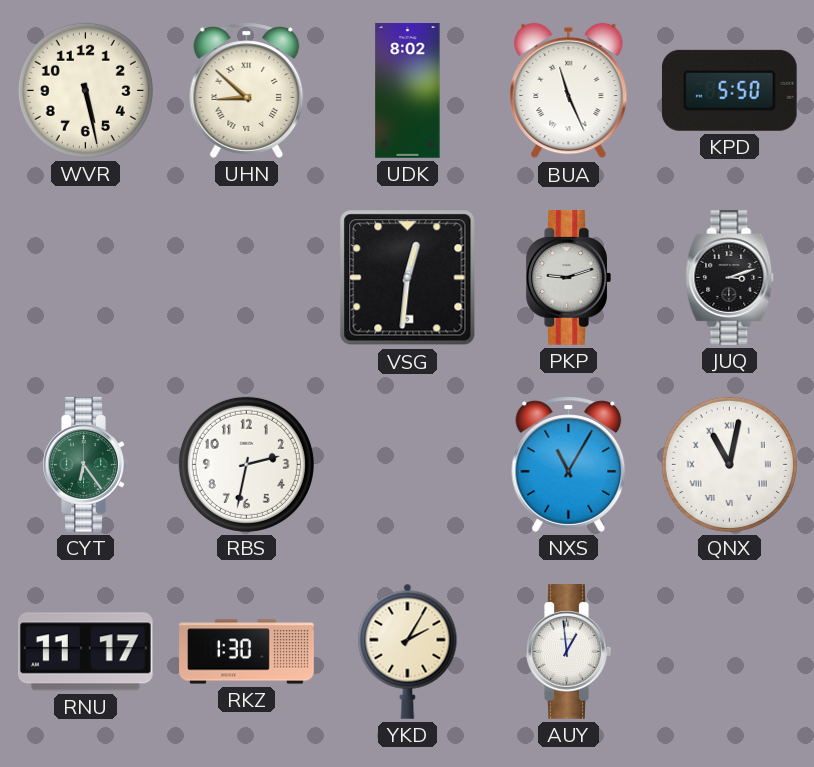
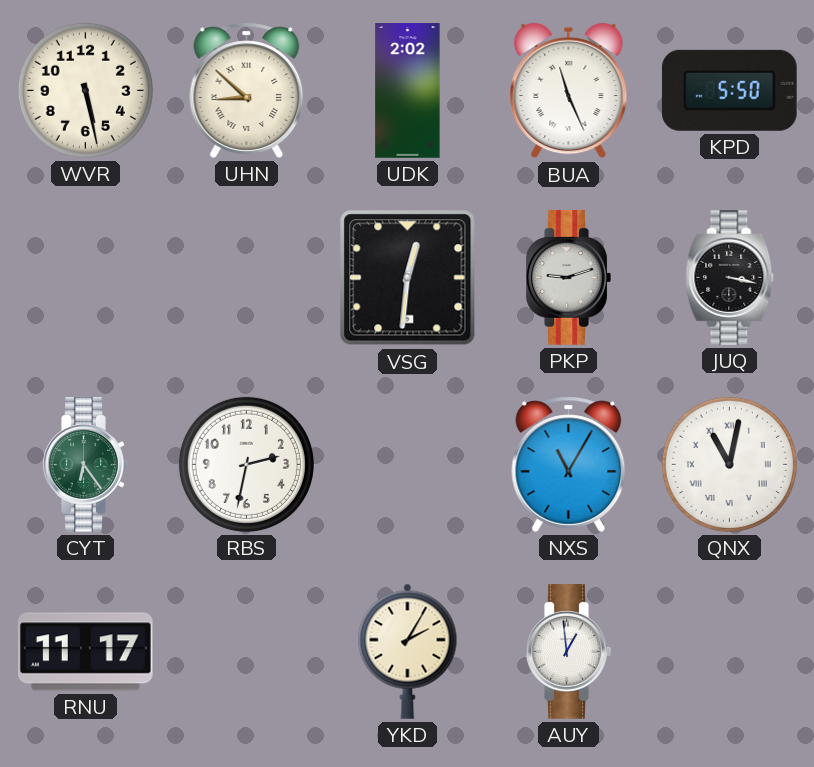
UDK: 8:02 -> 2:02
JUQ: 3:12 -> 3:17
RKZ: 1:30 -> none
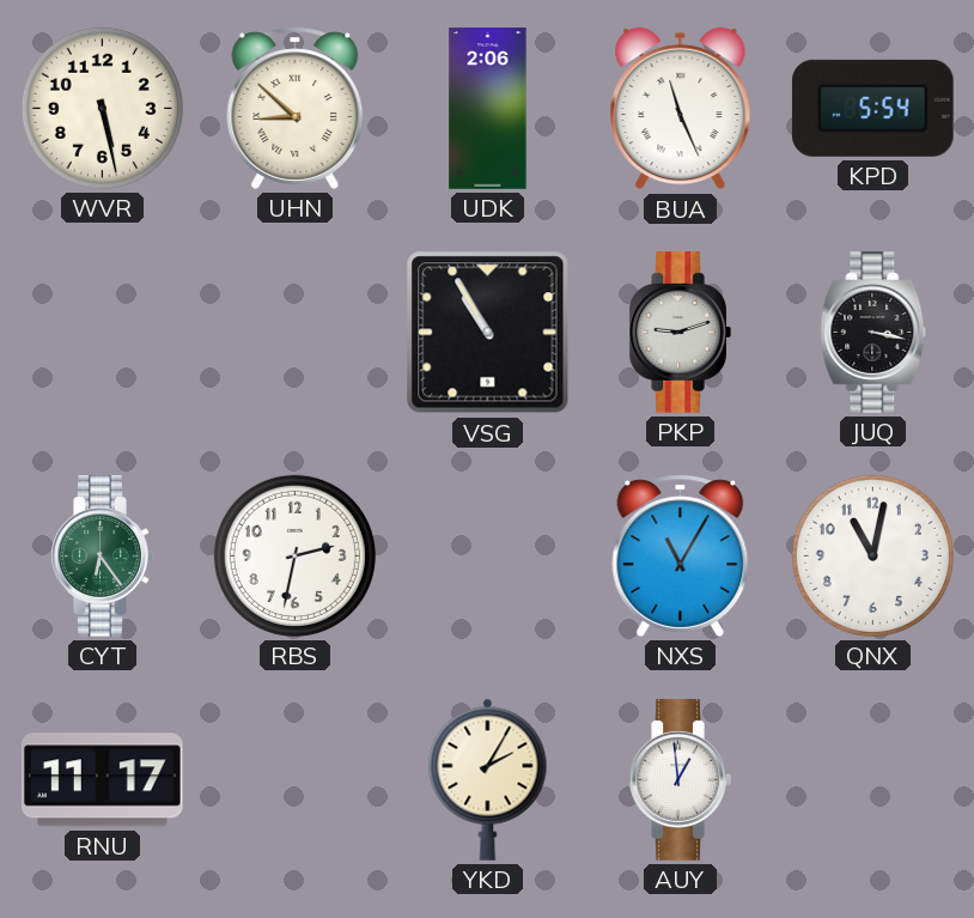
UDK: 2:02 -> 2:06
KPD: 5:50 -> 5:54
VSG: 12:31 -> 10:55
QNX numerals: Roman -> Arabic
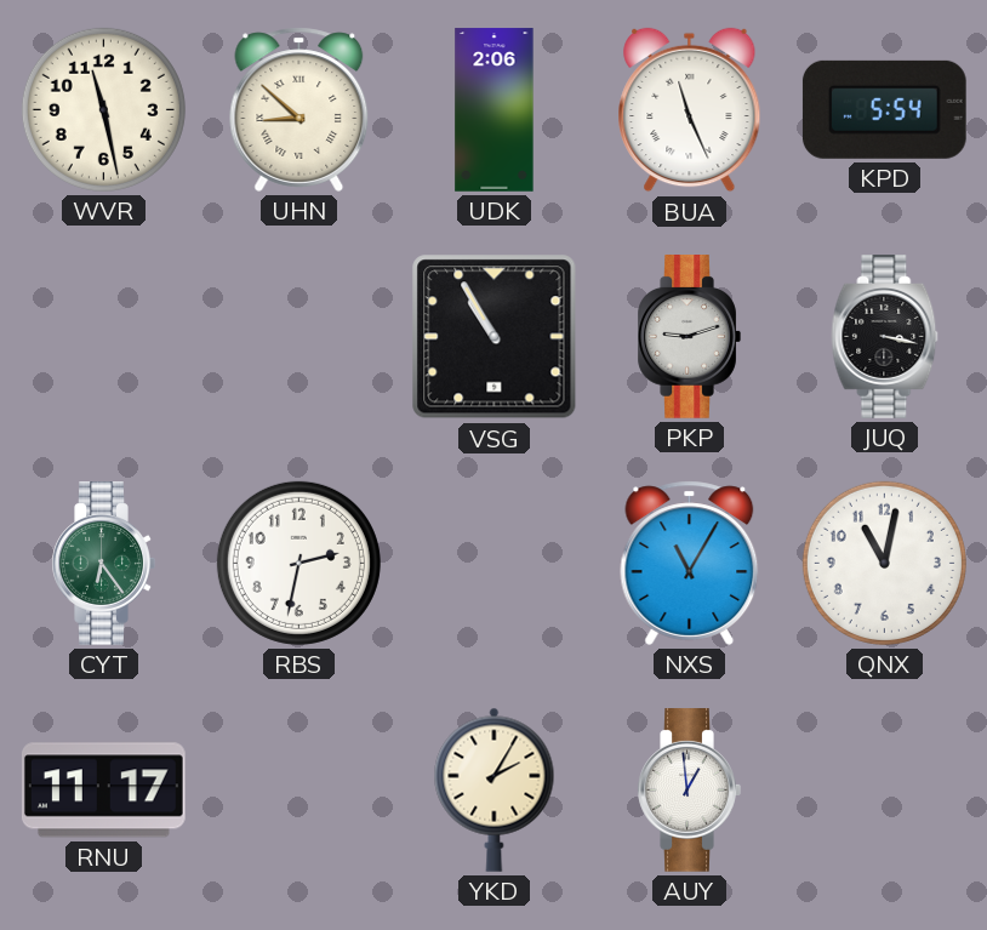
WVR: 5:28 -> 11:28
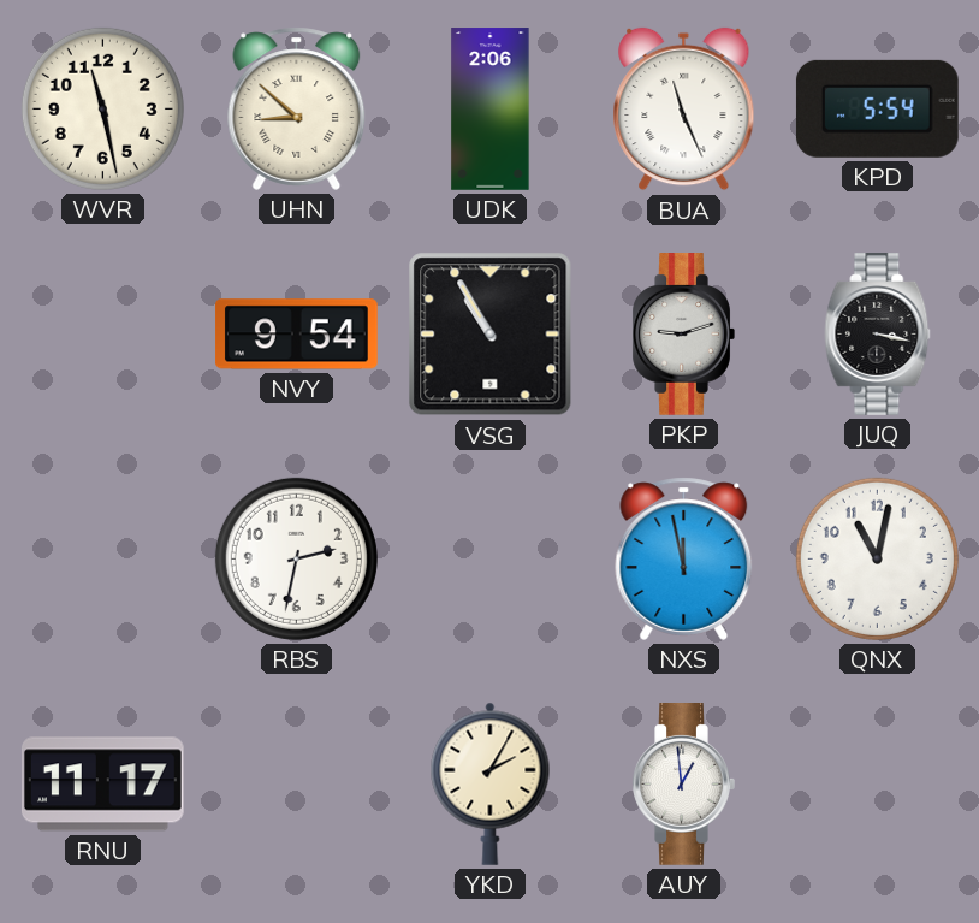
NVY: none -> 9:54
CYT: 6:24 -> none
NXS: 11:05 -> 11:58
